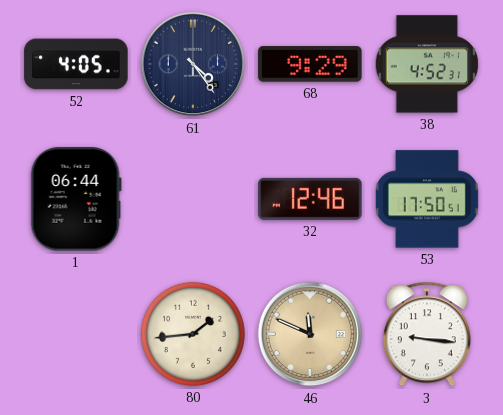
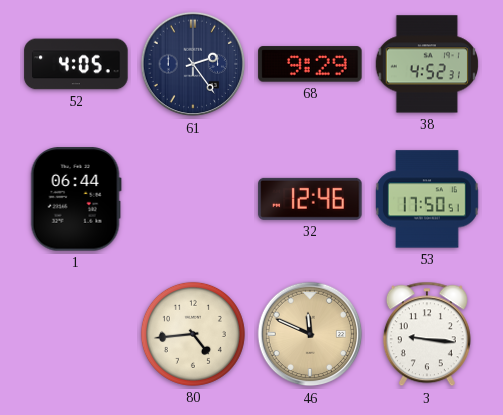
61: 4:24 -> 2:24
80: 1:44 -> 4:44
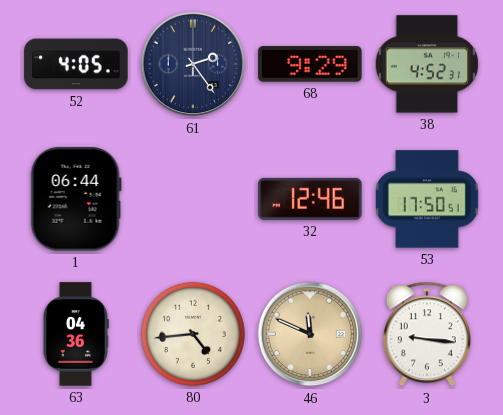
63: none -> 04:36
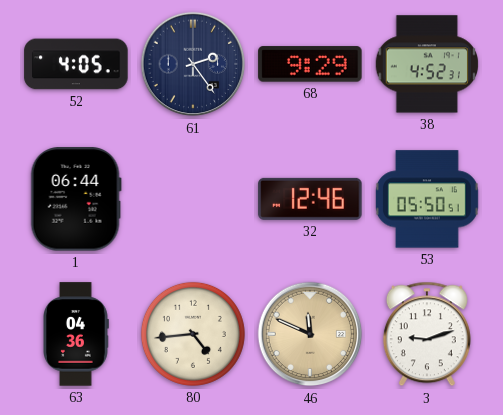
53: 17:50 -> 05:50
3: 9:16 -> 9:12
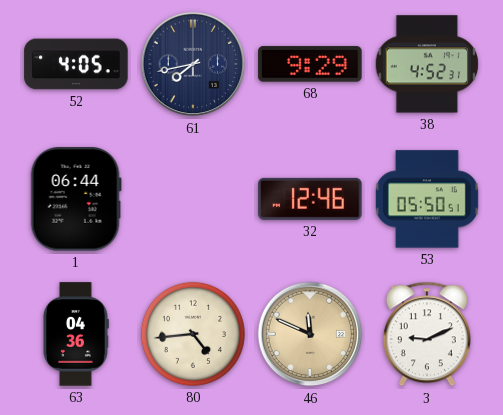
61: 2:24 -> 7:43
3: 9:12 -> 9:11
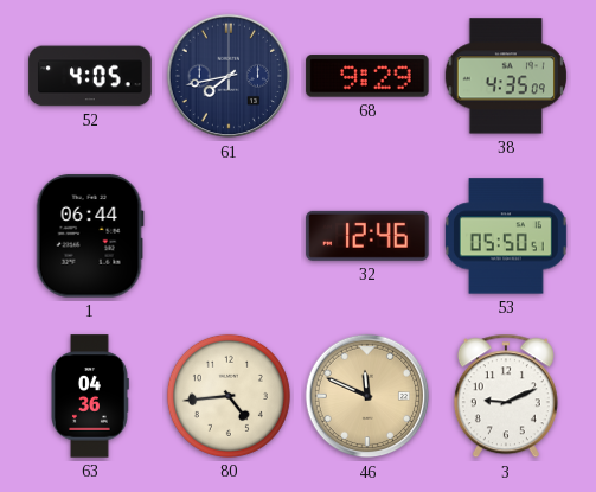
38: 4:52 -> 4:35
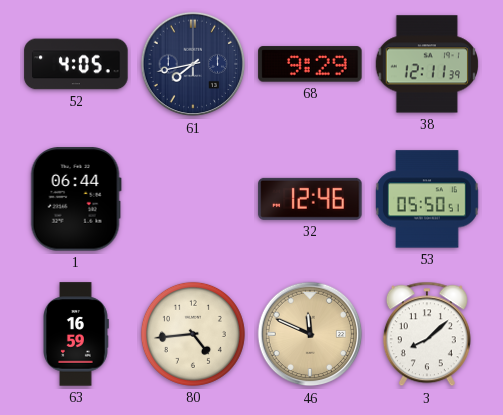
38: 4:35 -> 12:11
63: 04:36 -> 16:59
3: 9:11 -> 8:08
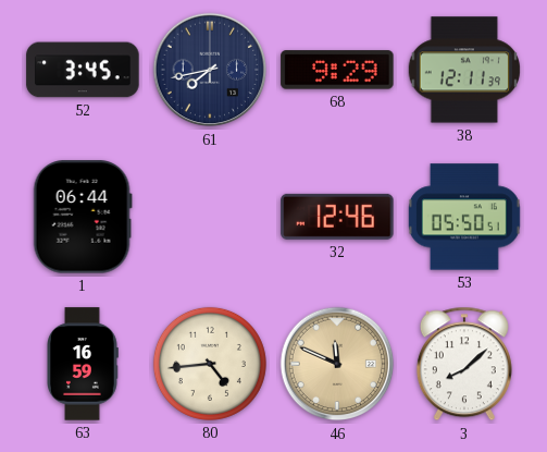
52: 4:05 -> 3:45
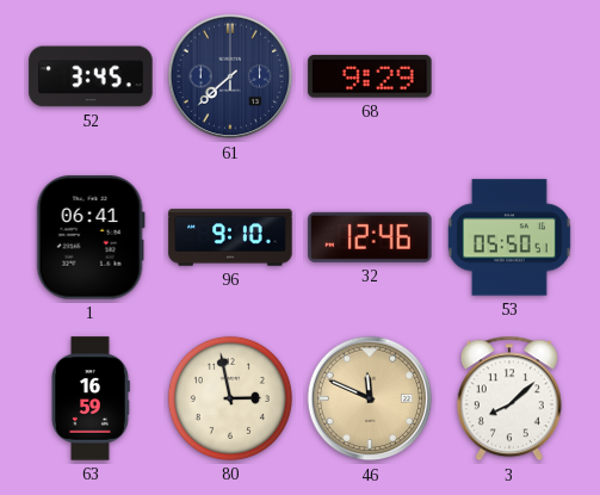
61: 7:43 -> 7:38
38: 12:11 -> none
1: 06:44 -> 06:41
96: none -> 9:10
80: 4:44 -> 2:58
